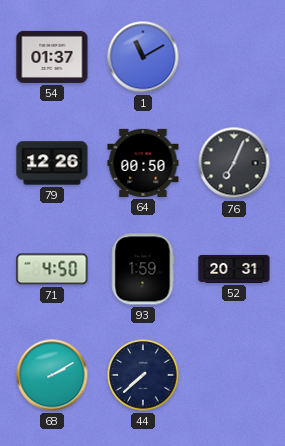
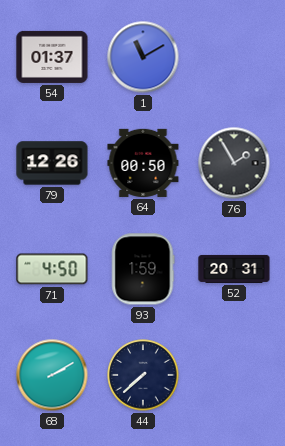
76: 7:04 -> 1:55
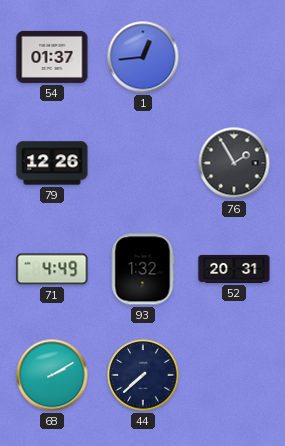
1: 11:10 -> 12:44
64: 00:50 -> none
71: 4:50 -> 4:49
93: 1:59 -> 1:32
